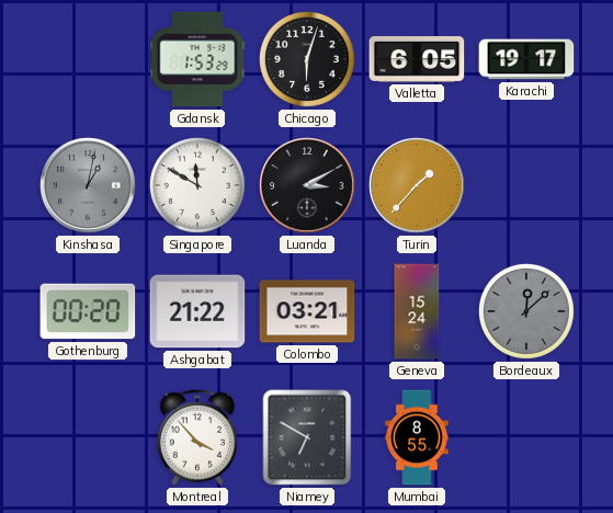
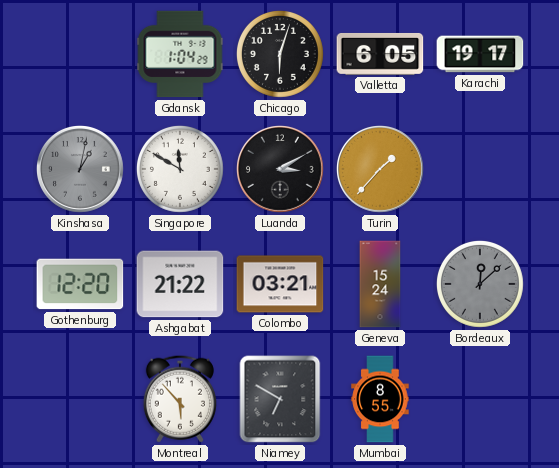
Gdansk: 1:53 -> 1:04
Gothenburg: 00:20 -> 12:20
Montreal: 3:53 -> 5:53
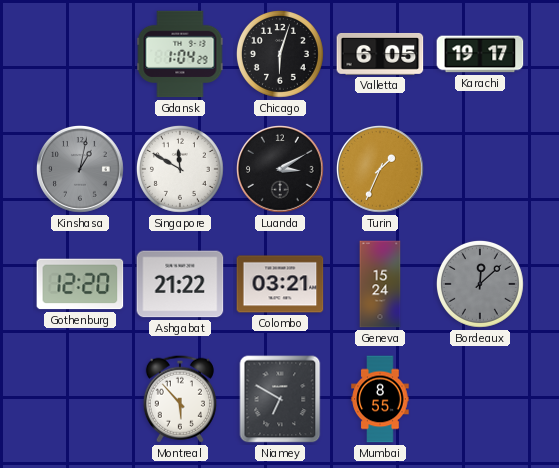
Turin: 1:37 -> 1:34
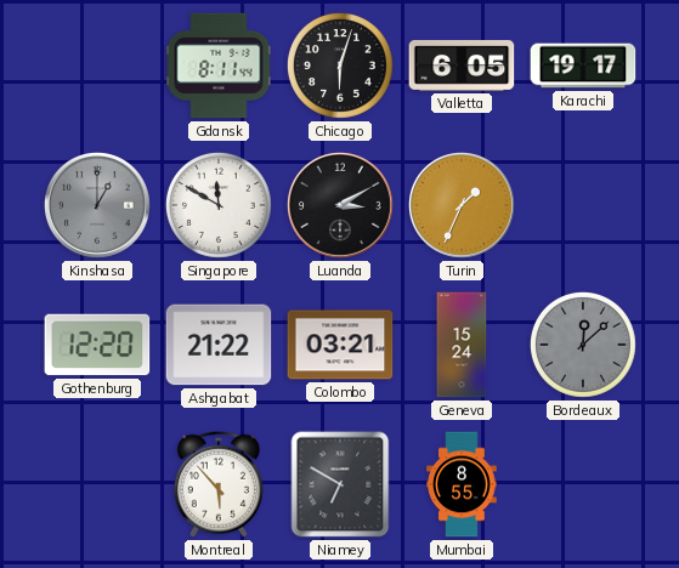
Gdansk: 1:04 -> 8:11
Kinshasa: 1:02 -> 1:00
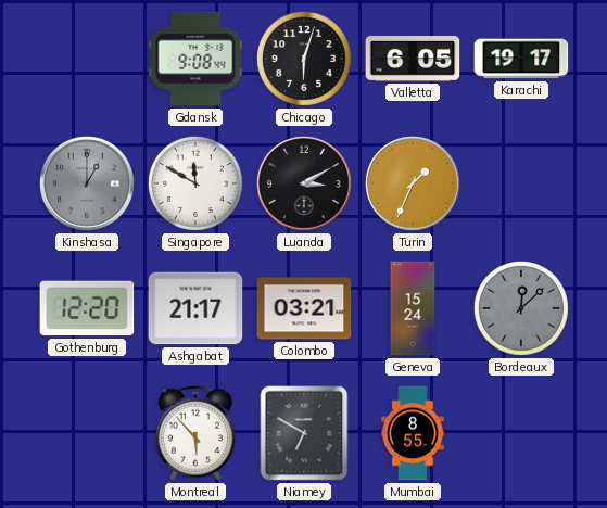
Gdansk: 8:11 -> 9:08
Ashgabat: 21:22 -> 21:17
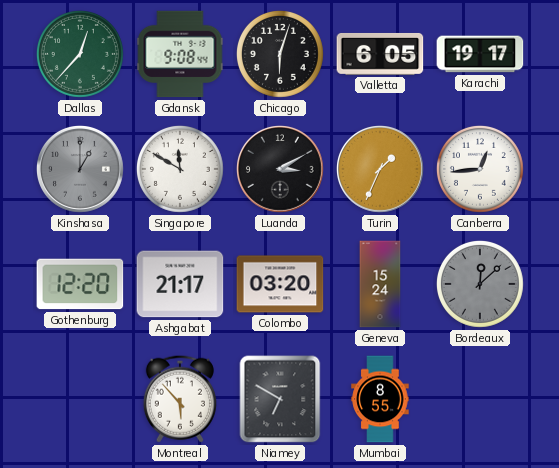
Dallas: none -> 12:37
Canberra: none -> 12:44
Colombo: 03:21 -> 03:20
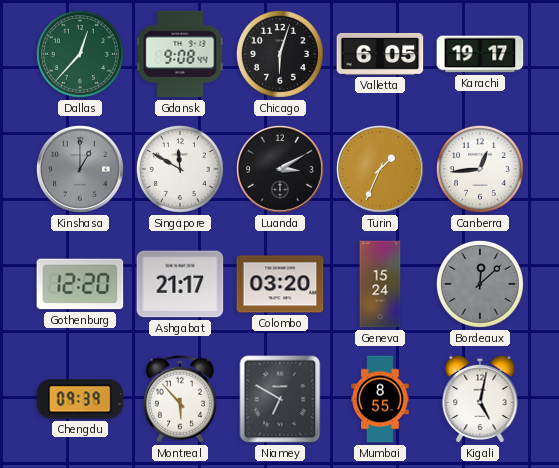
Chengdu: none -> 09:39
Kigali: none -> 5:02
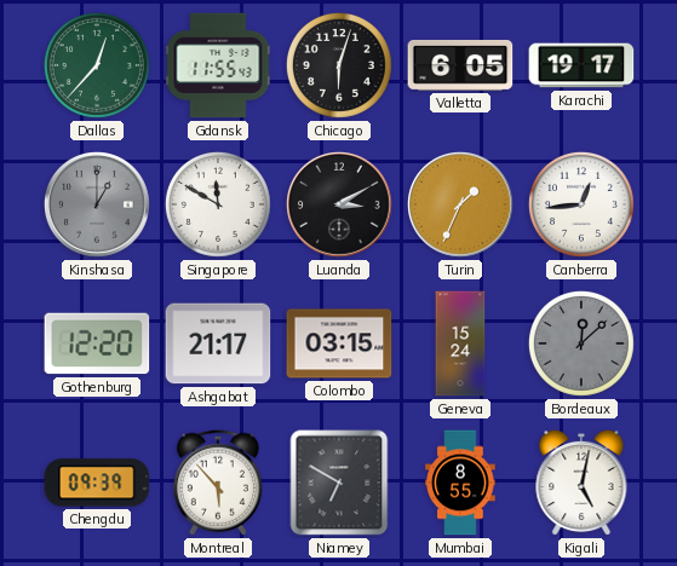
Gdansk: 9:08 -> 11:55
Colombo: 03:20 -> 03:15
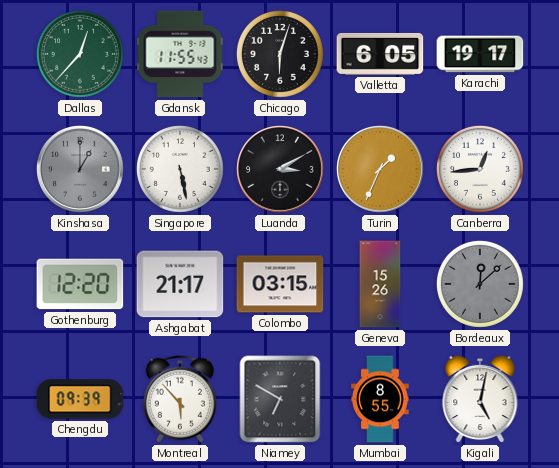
Singapore: 11:50 -> 5:28
Geneva: 15:24 -> 15:26
